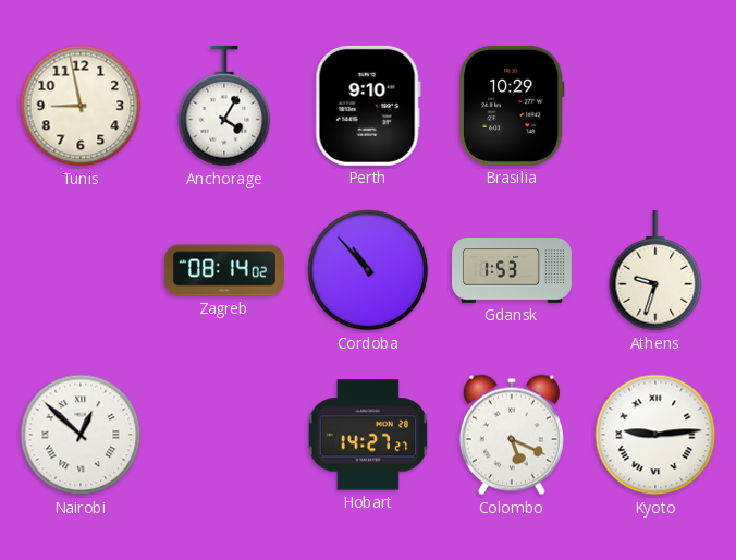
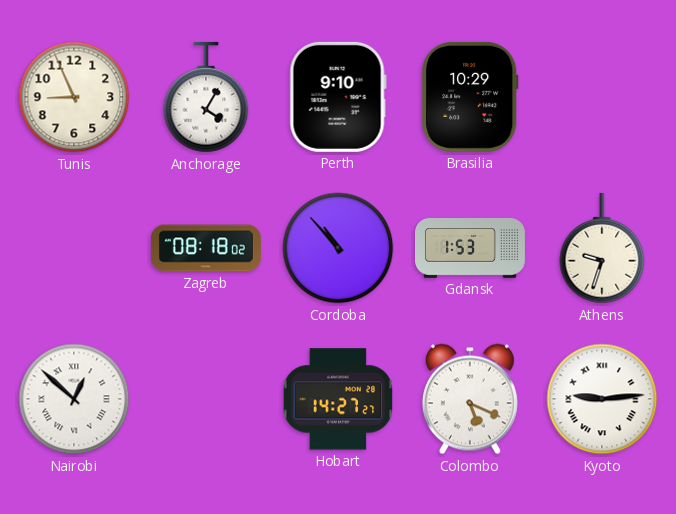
Tunis: 8:58 -> 8:56
Zagreb: 08:14 -> 08:18
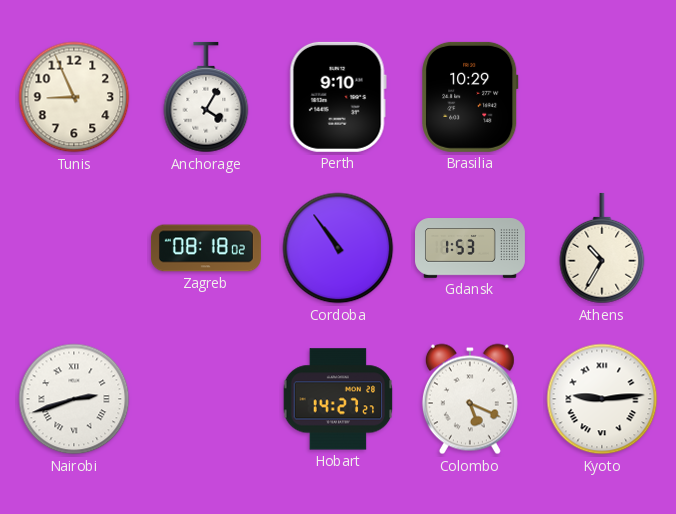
Cordoba: 10:53 -> 10:54
Athens: 9:33 -> 10:35
Nairobi: 12:52 -> 2:42
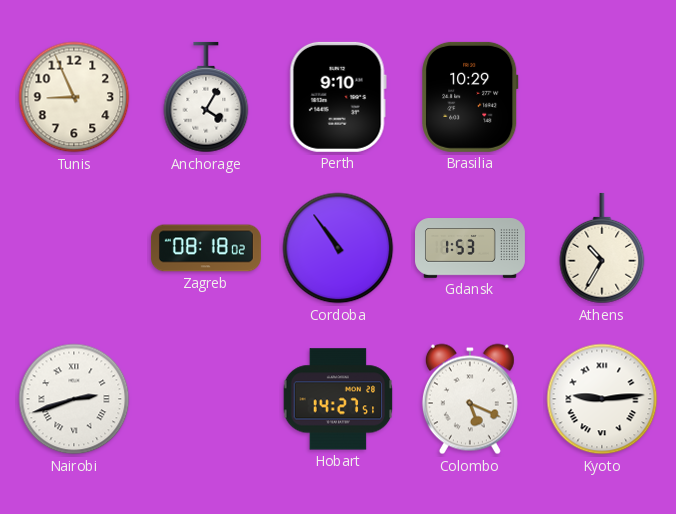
Hobart: 14:27:27 -> 14:27:51
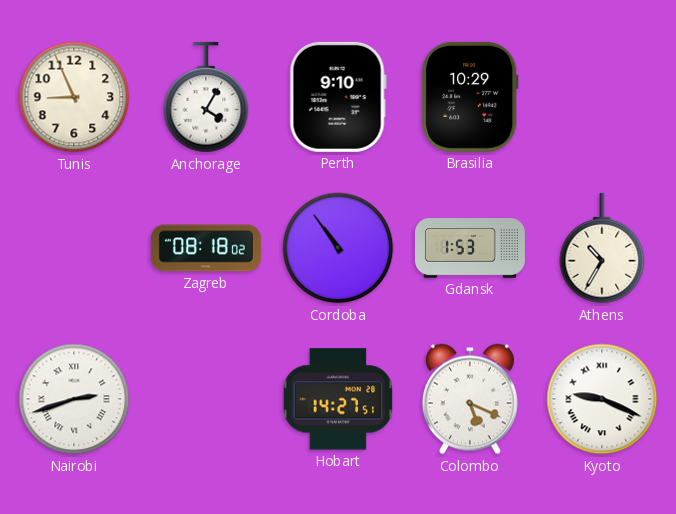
Kyoto: 9:14 -> 9:19
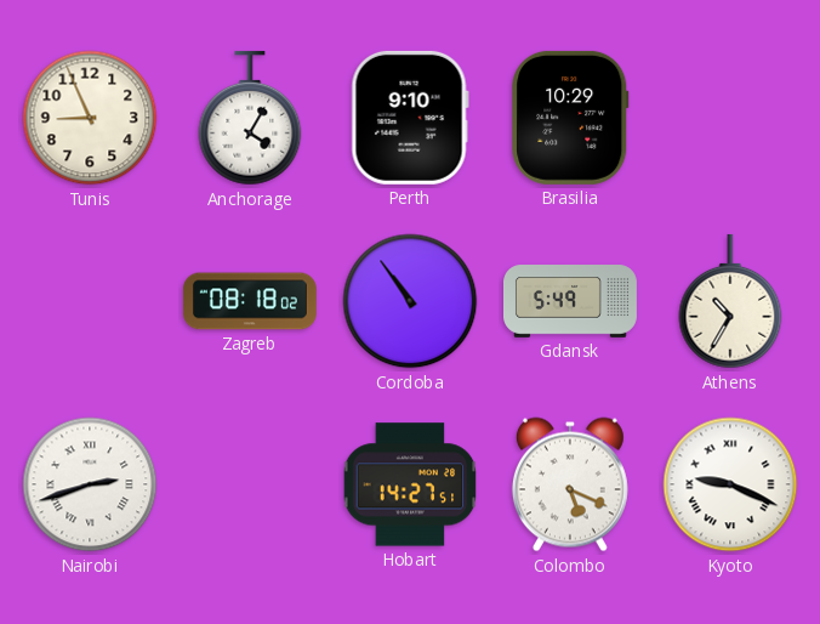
Gdansk: 1:53 -> 5:49
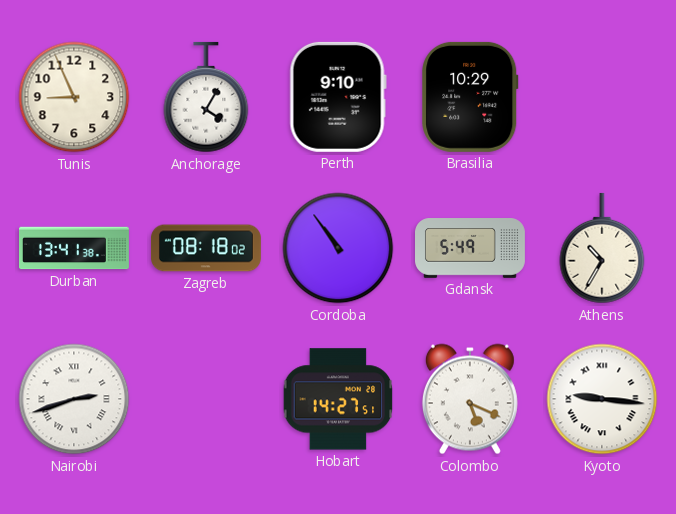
Durban: none -> 13:41
Kyoto: 9:19 -> 9:16
